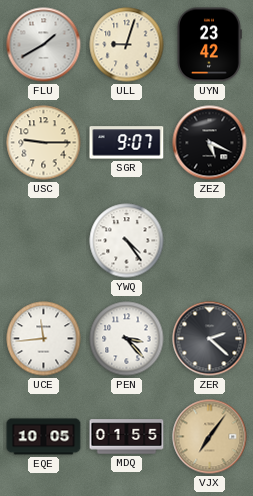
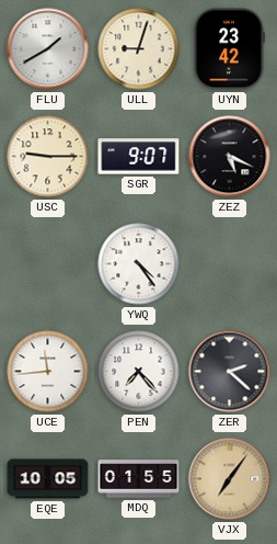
PEN: 3:23 -> 7:23
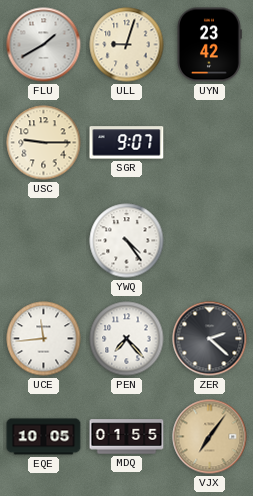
ZEZ: 5:19 -> none
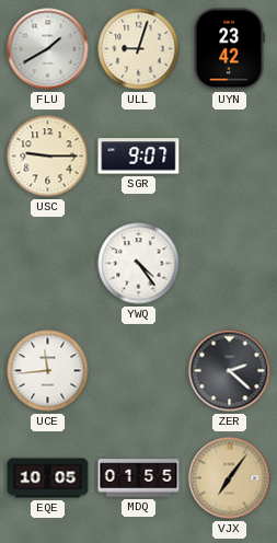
PEN: 7:23 -> none
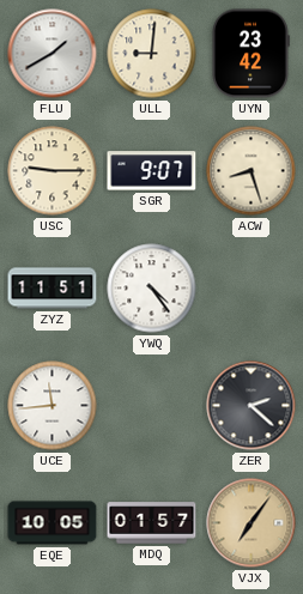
ULL: 9:03 -> 9:01
ACW: none -> 8:27
ZYZ: none -> 11:51
MDQ: 01:55 -> 01:57
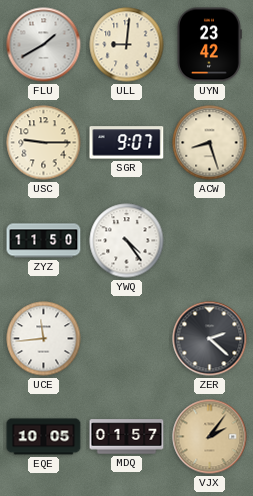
ZYZ: 11:51 -> 11:50
VJX: 7:06 -> 2:06
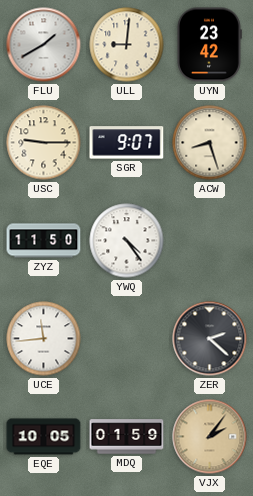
MDQ: 01:57 -> 01:59
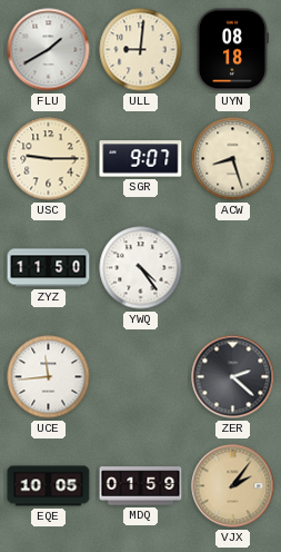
UYN: 23:42 -> 08:18
